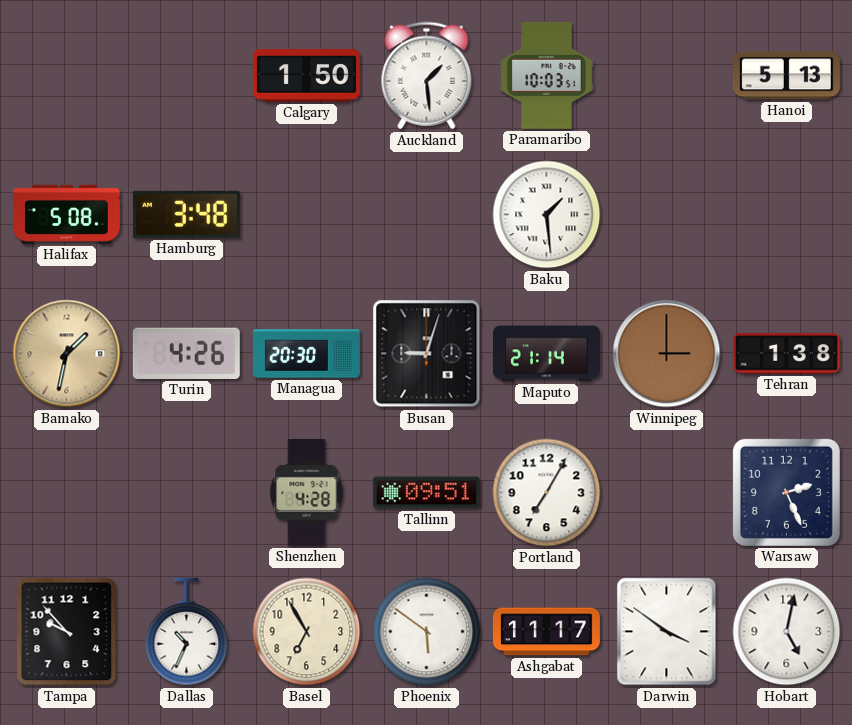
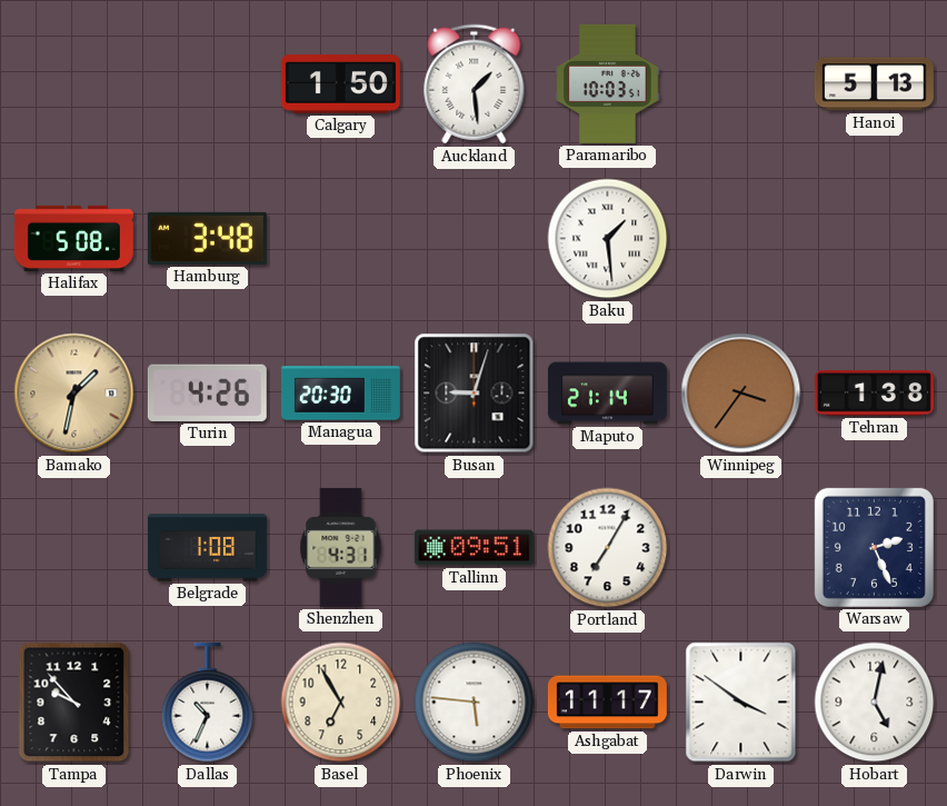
Winnipeg: 3:00 -> 3:36
Belgrade: none -> 1:08
Shenzhen: 4:28 -> 4:31
Phoenix: 5:51 -> 5:46
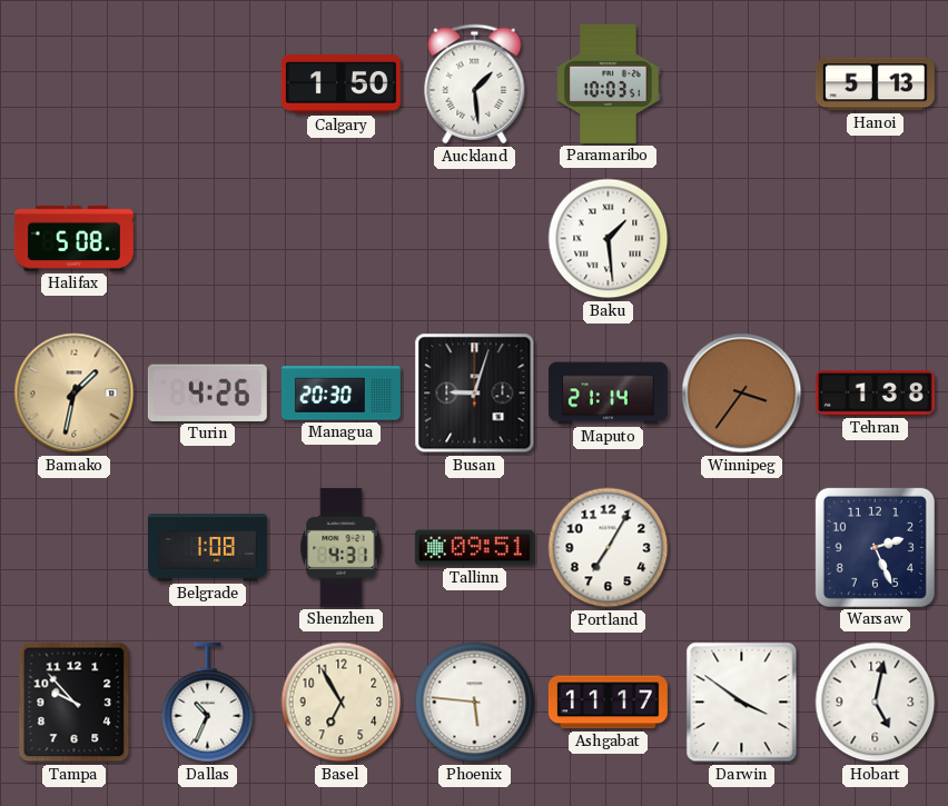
Hamburg: 3:48 -> none
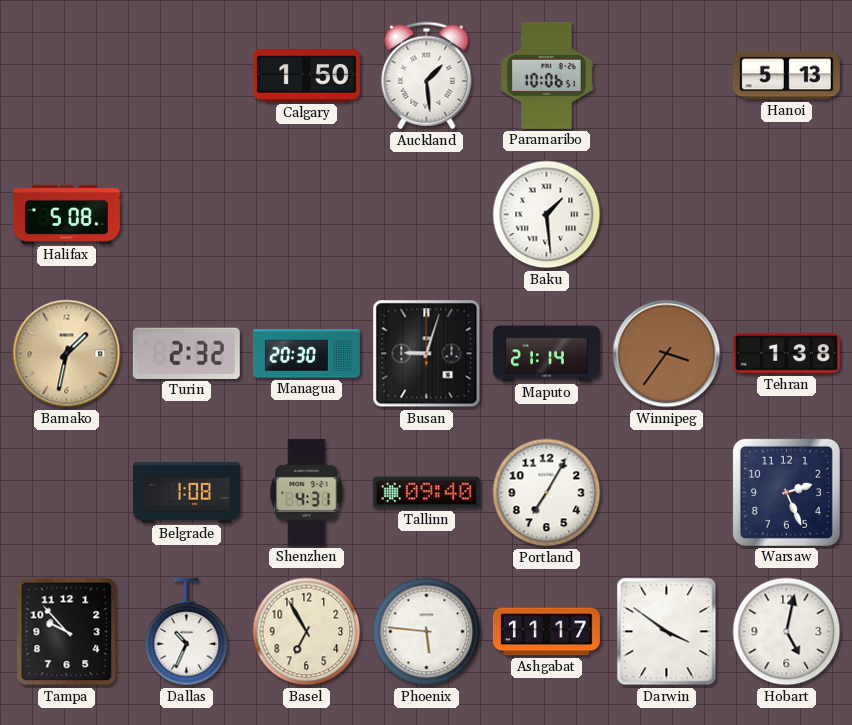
Paramaribo: 10:03 -> 10:06
Turin: 4:26 -> 2:32
Tallinn: 09:51 -> 09:40
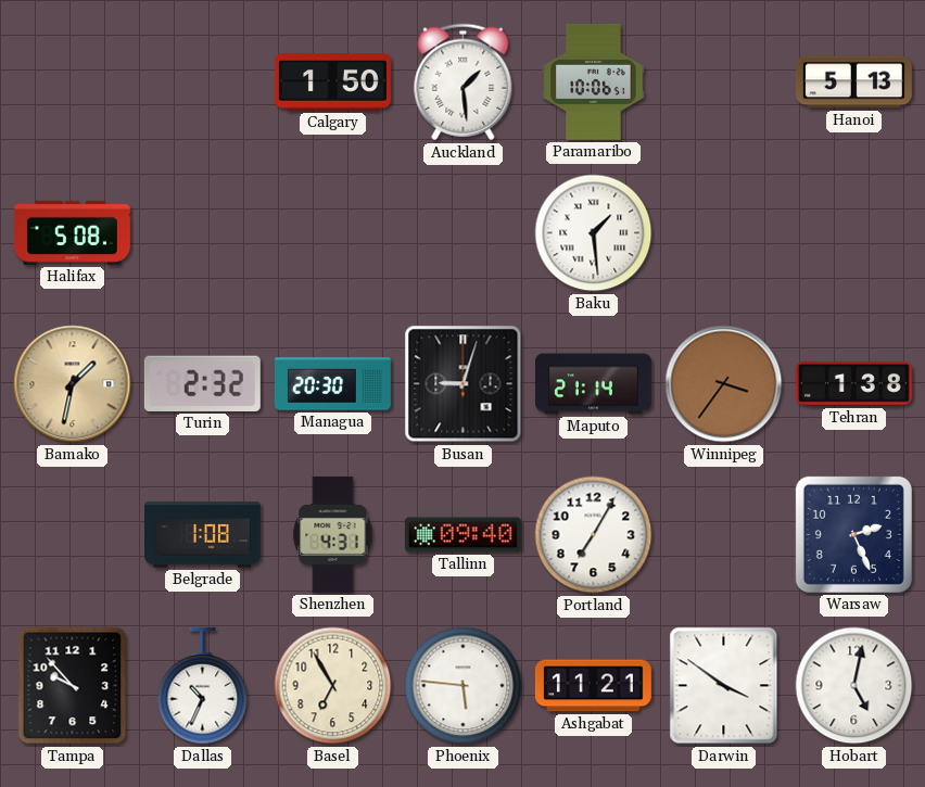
Ashgabat: 11:17 -> 11:21
